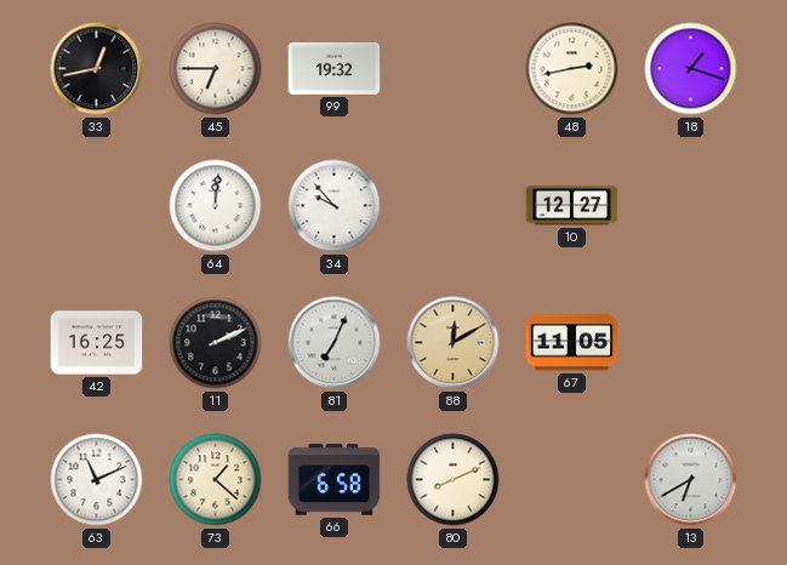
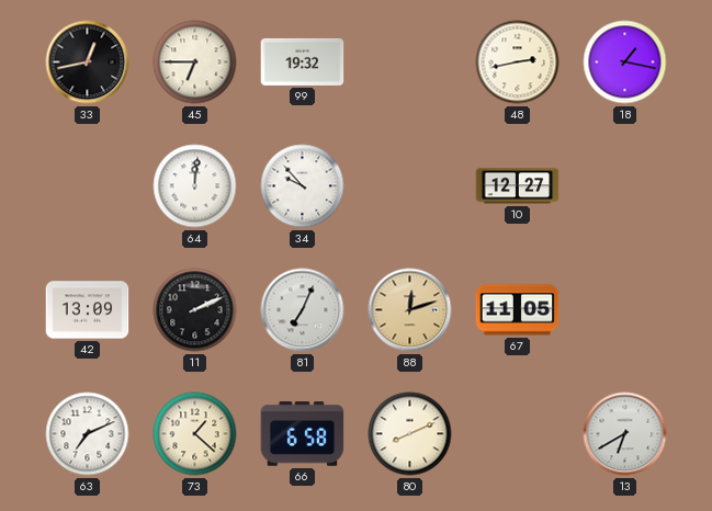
18: 1:18 -> 1:17
42: 16:25 -> 13:09
88: 12:10 -> 12:12
63: 11:11 -> 7:11
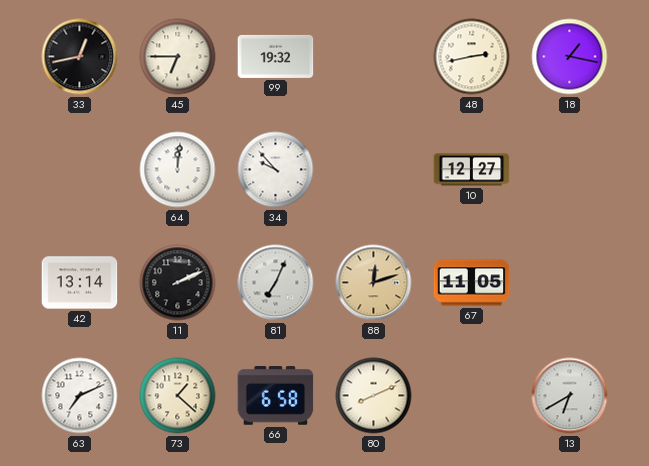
42: 13:09 -> 13:14
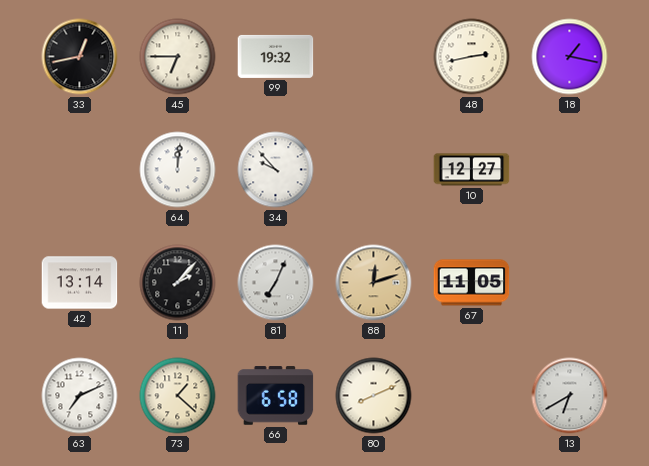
11: 2:11 -> 2:07
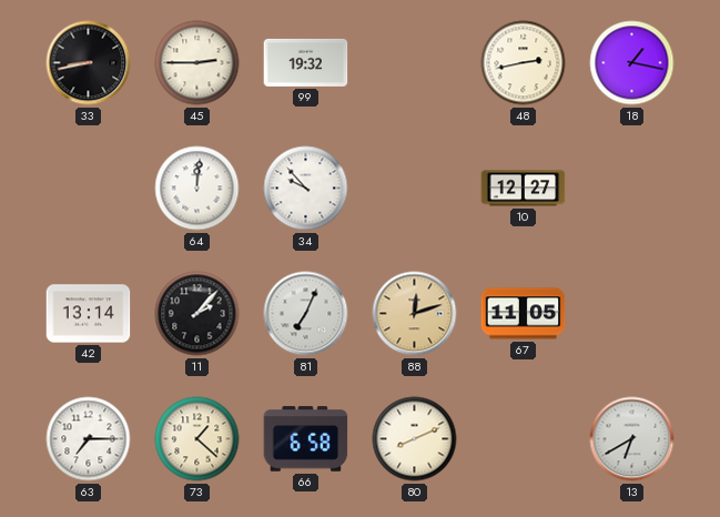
33: 12:43 -> 8:43
45: 6:45 -> 2:45
63: 7:11 -> 7:15
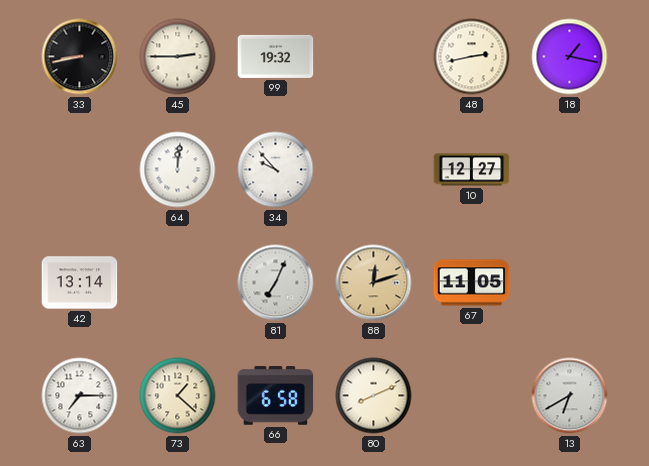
11: 2:07 -> none
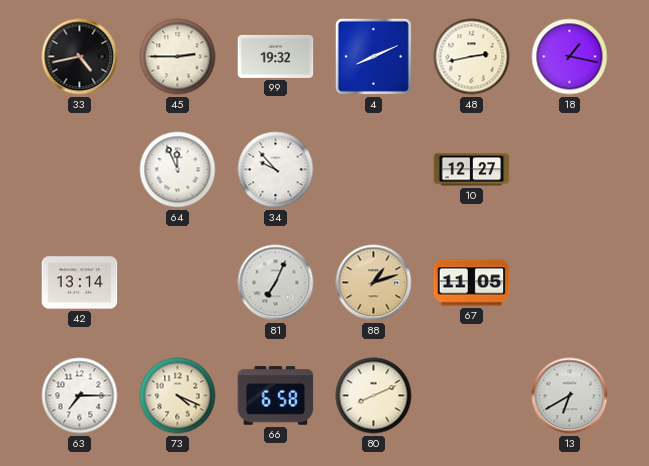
33: 8:43 -> 4:43
4: none -> 8:11
64: 12:01 -> 11:56
88: 12:12 -> 1:12
73: 1:22 -> 4:19
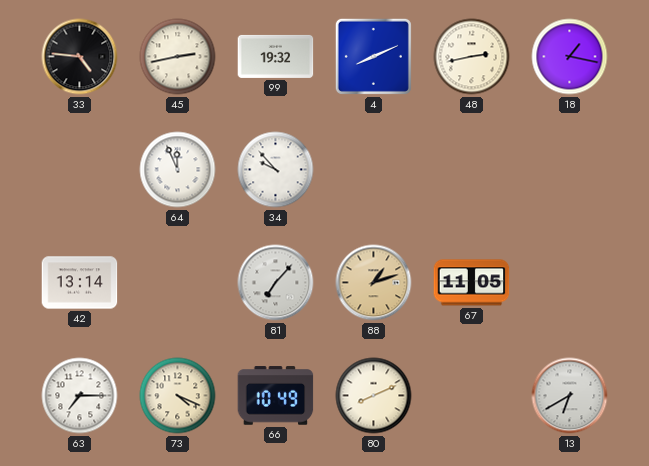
33: 4:43 -> 4:46
45: 2:45 -> 2:43
10: 12:27 -> none
81: 7:04 -> 7:07
66: 6:58 -> 10:49
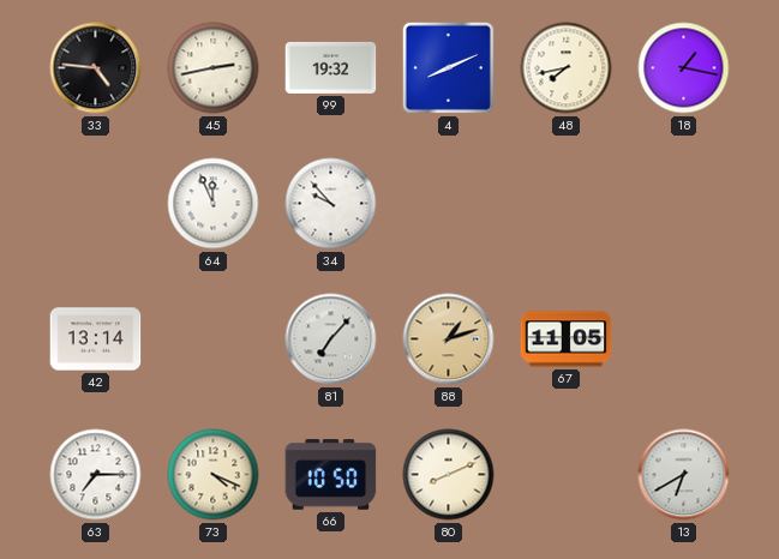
48: 2:43 -> 7:43
66: 10:49 -> 10:50
